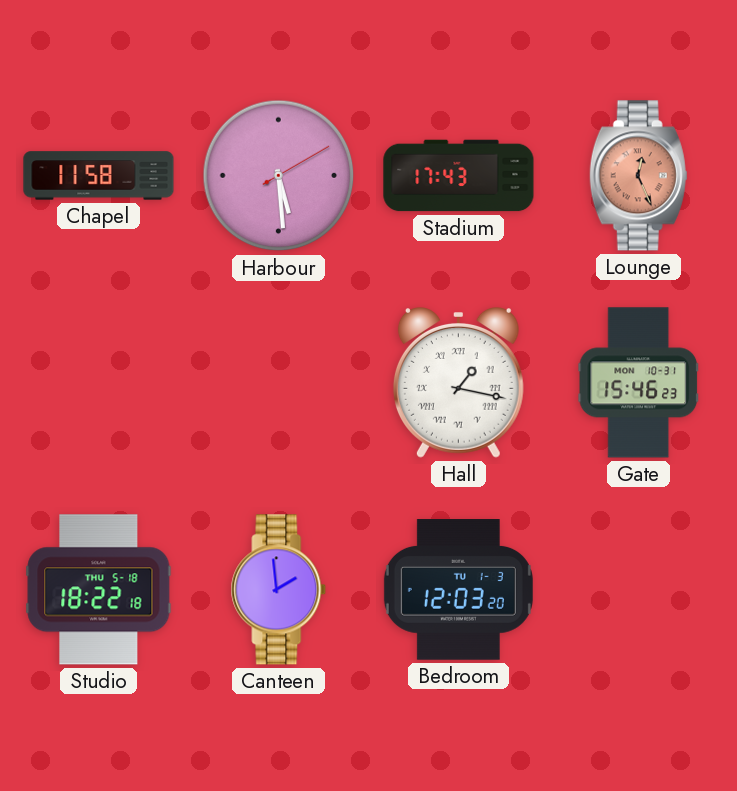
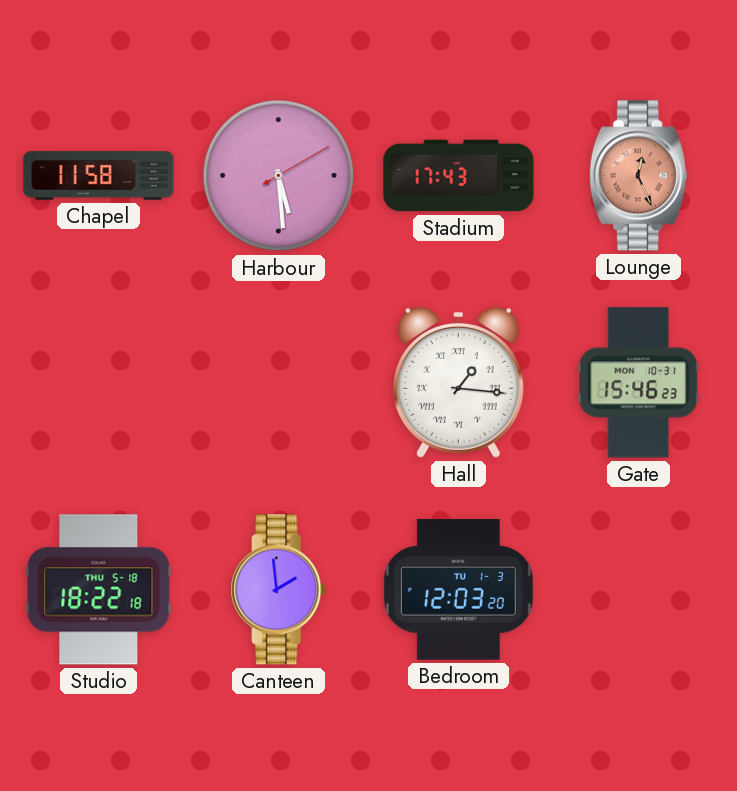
Hall: 1:17 -> 1:16
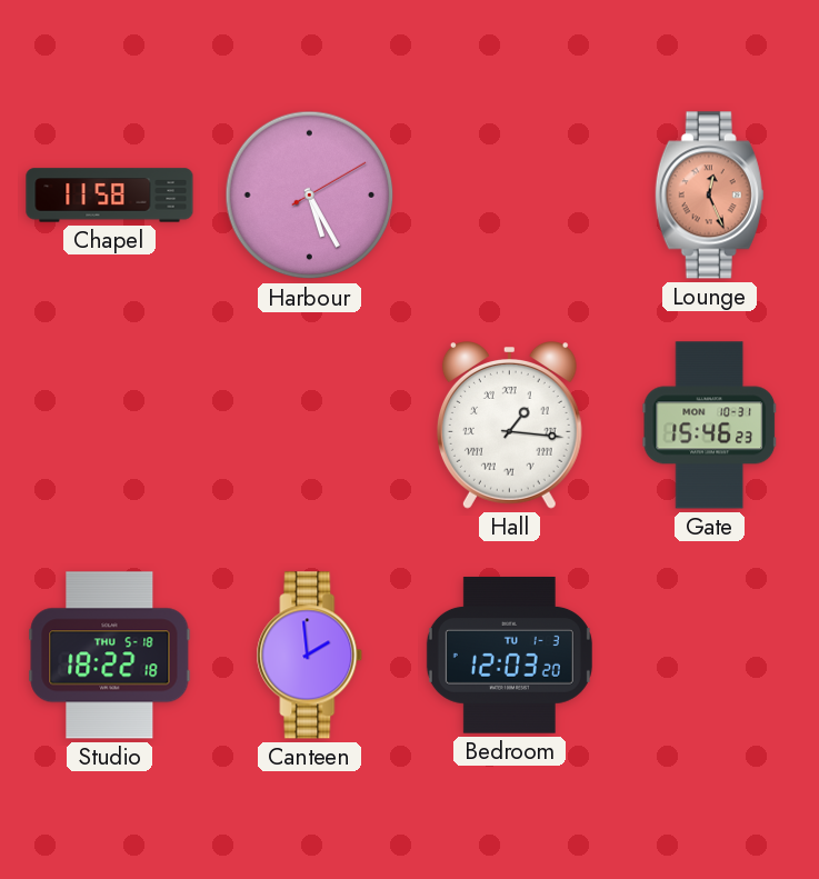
Harbour: 5:29 -> 5:25
Stadium: 17:43 -> none
